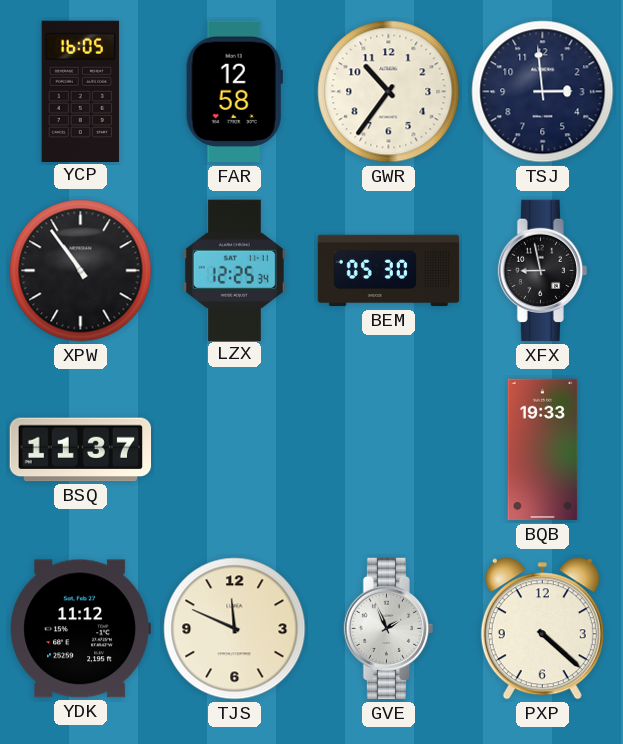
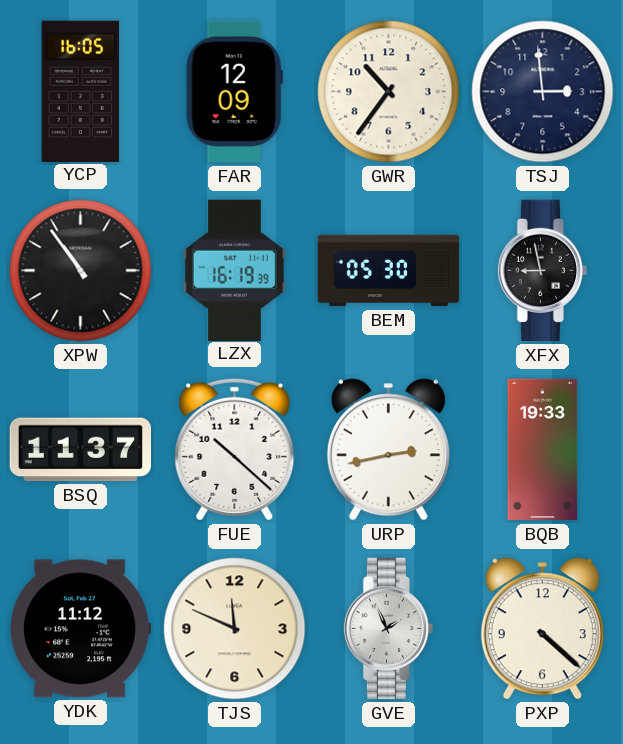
FAR: 12:58 -> 12:09
LZX: 12:25 -> 16:19
FUE: none -> 10:22
URP: none -> 2:43
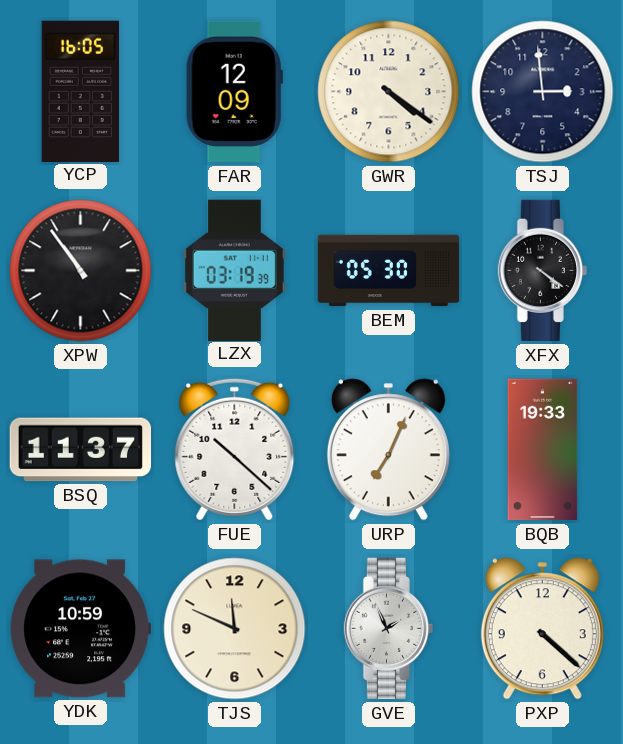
GWR: 10:36 -> 4:21
LZX: 16:19 -> 03:19
XFX: 8:58 -> 4:21
URP: 2:43 -> 7:04
YDK: 11:12 -> 10:59
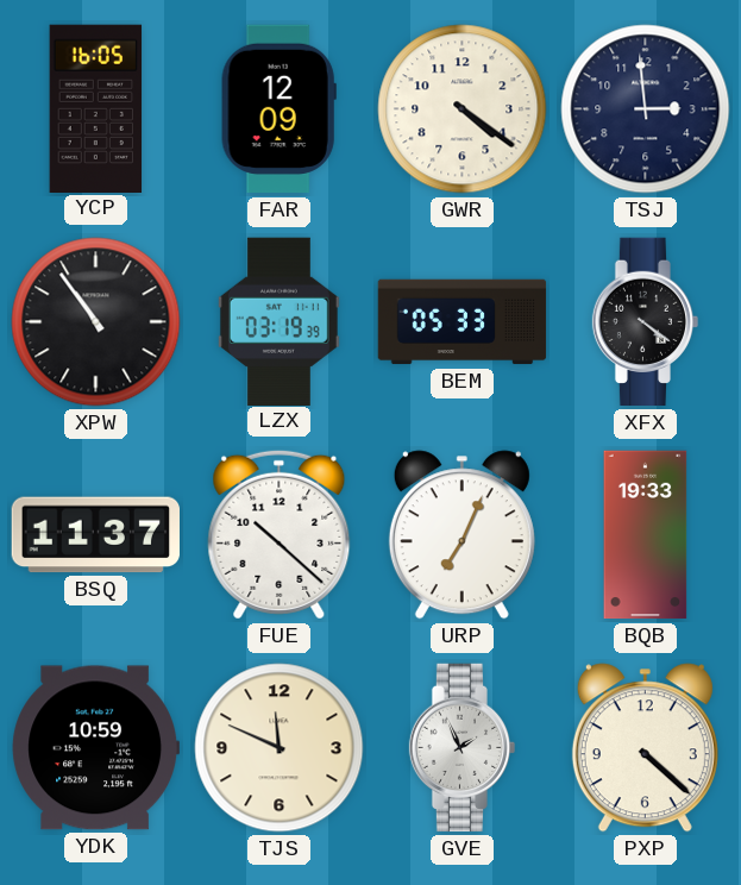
BEM: 05:30 -> 05:33
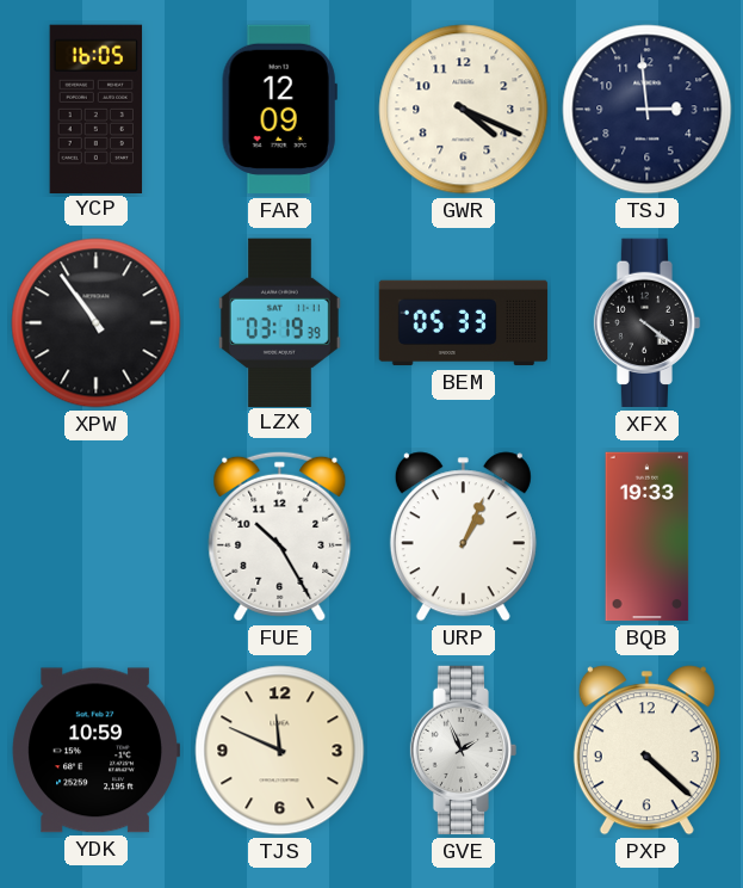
GWR: 4:21 -> 4:19
BSQ: 11:37 -> none
FUE: 10:22 -> 10:25
URP: 7:04 -> 1:04
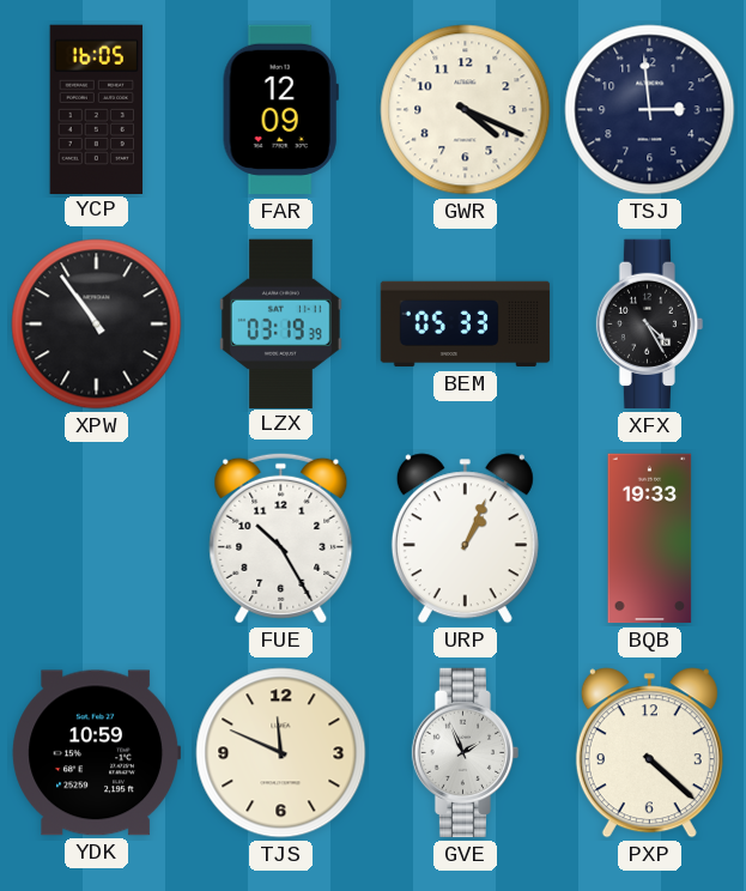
XFX: 4:21 -> 4:25
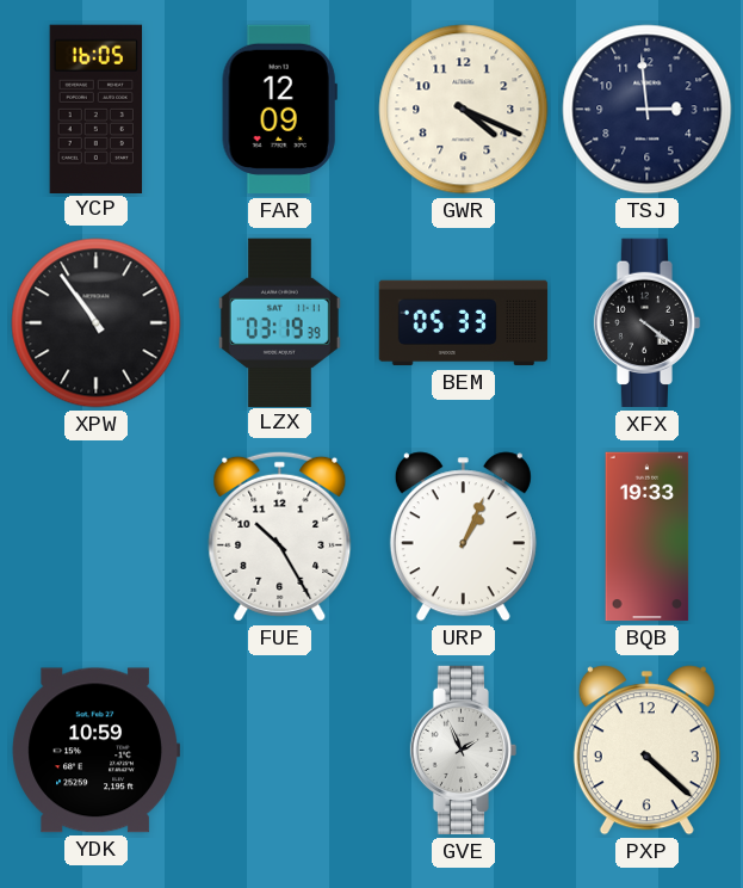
XFX: 4:25 -> 4:21
TJS: 11:49 -> none
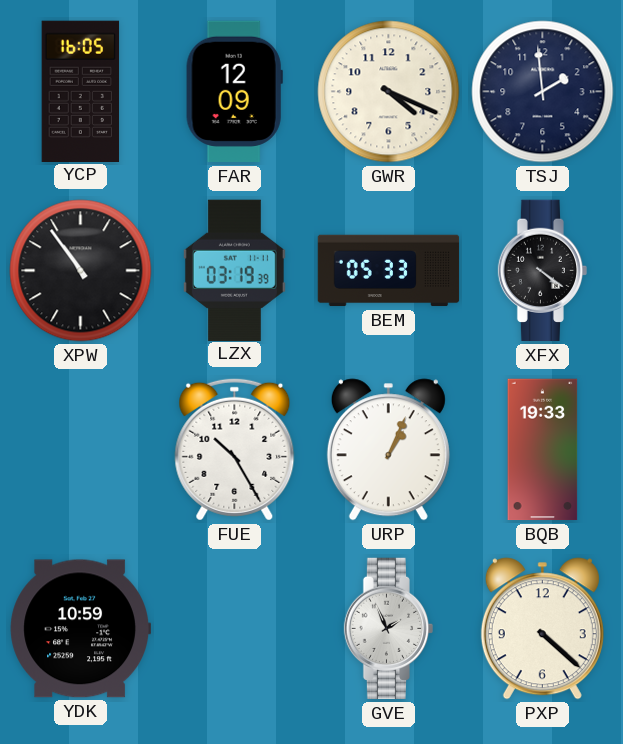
TSJ: 2:59 -> 1:59
